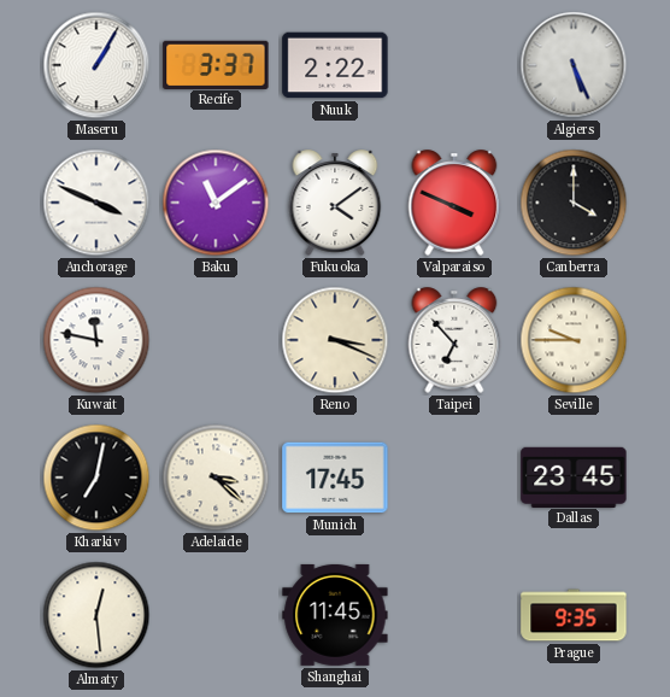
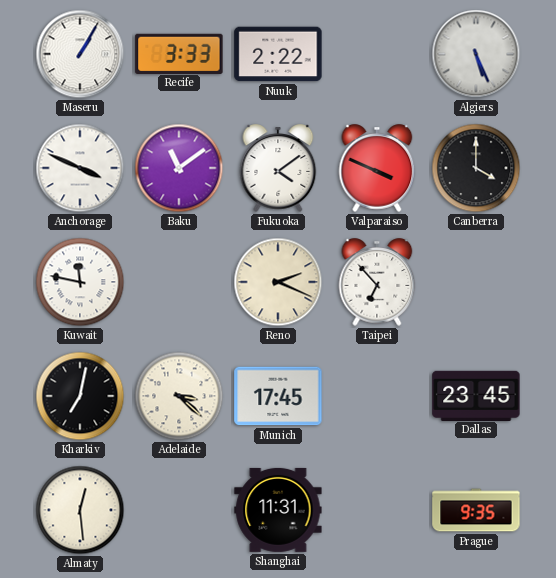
Recife: 3:37 -> 3:33
Reno: 3:19 -> 2:19
Seville: 9:45 -> none
Shanghai: 11:45 -> 11:31
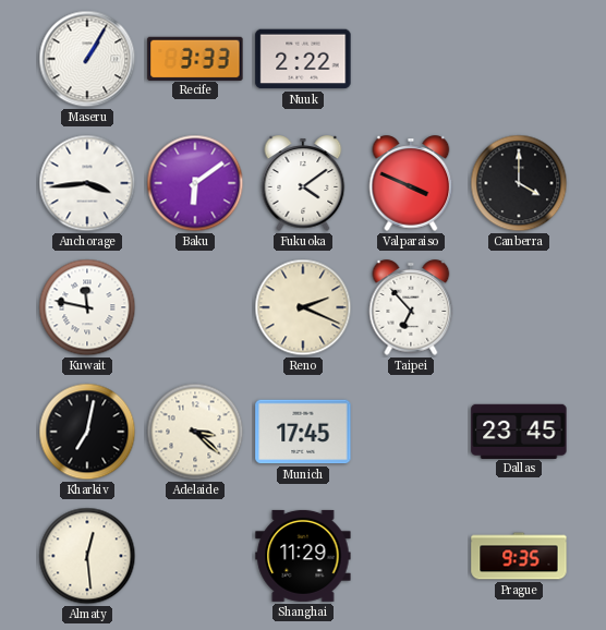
Algiers: 5:26 -> none
Anchorage: 3:49 -> 3:44
Baku: 11:09 -> 6:09
Shanghai: 11:31 -> 11:29
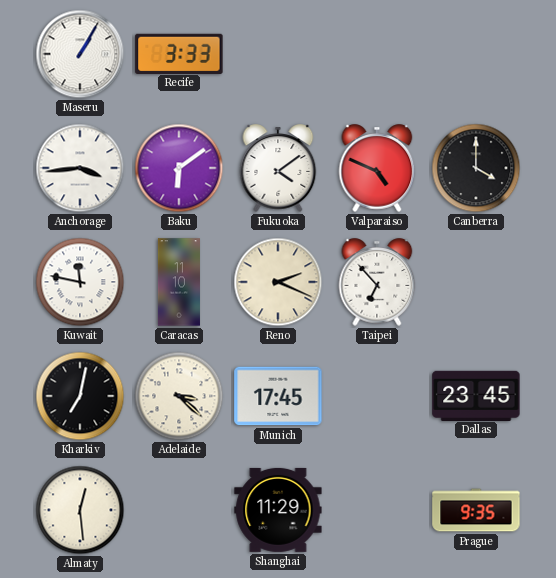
Nuuk: 2:22 -> none
Valparaiso: 3:49 -> 4:49
Caracas: none -> 11:10
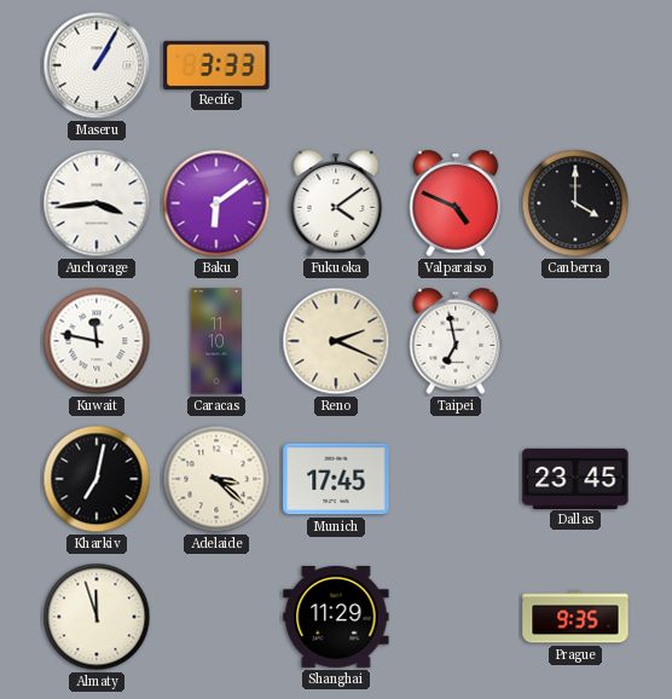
Taipei: 6:53 -> 6:58
Almaty: 12:29 -> 11:57
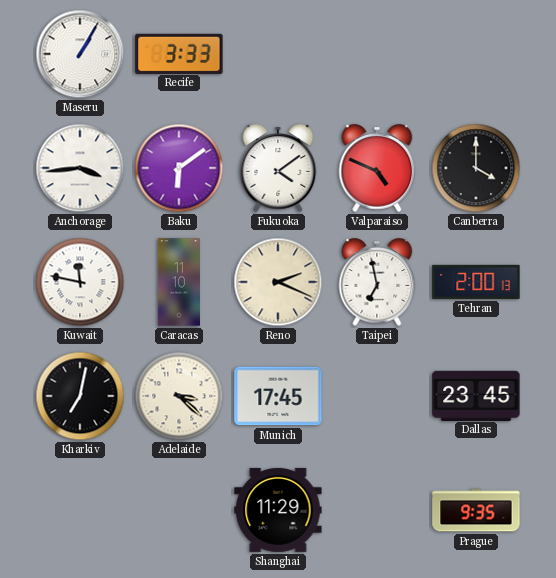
Tehran: none -> 2:00
Almaty: 11:57 -> none
